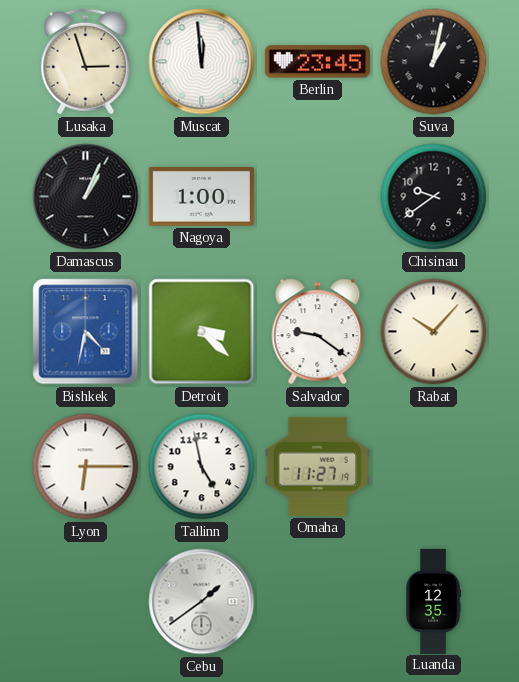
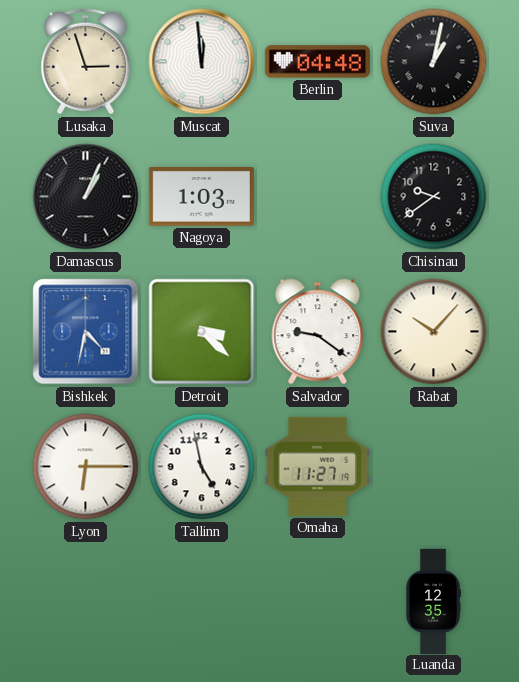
Berlin: 23:45 -> 04:48
Nagoya: 1:00 -> 1:03
Cebu: 1:39 -> none
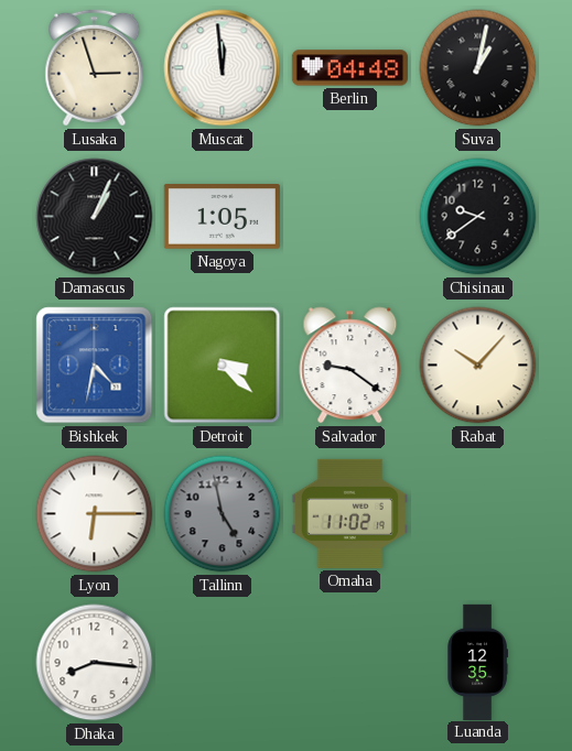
Nagoya: 1:03 -> 1:05
Tallinn dial: white -> grey
Omaha: 11:27 -> 11:02
Dhaka: none -> 8:16
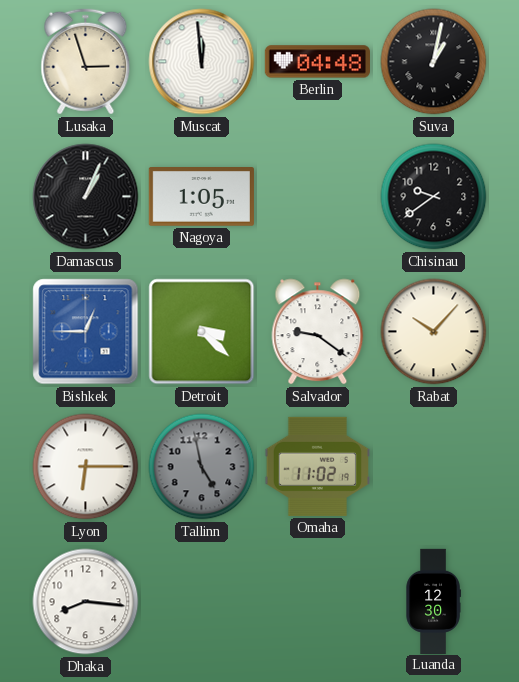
Bishkek: 4:32 -> 12:45
Luanda: 12:35 -> 12:30
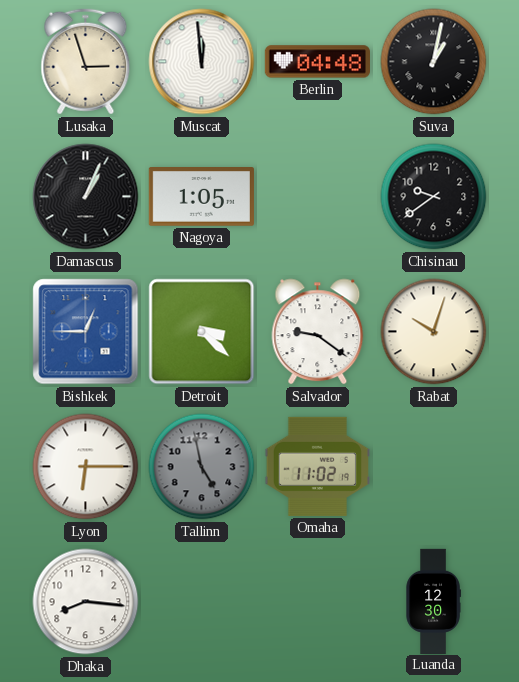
Rabat: 10:07 -> 10:03
